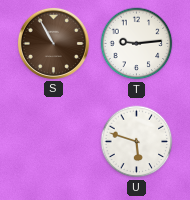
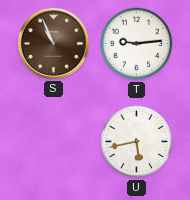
S: 10:55 -> 10:56
U: 5:48 -> 5:43
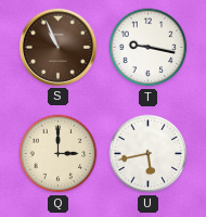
T: 9:14 -> 9:17
Q: none -> 3:00
